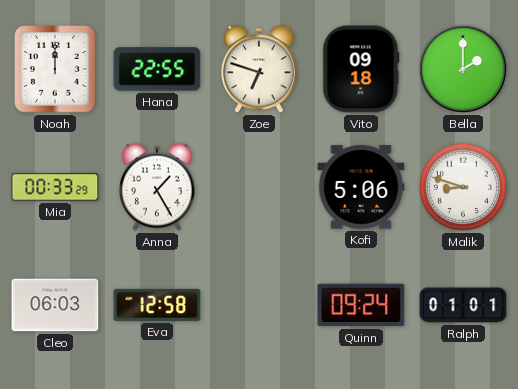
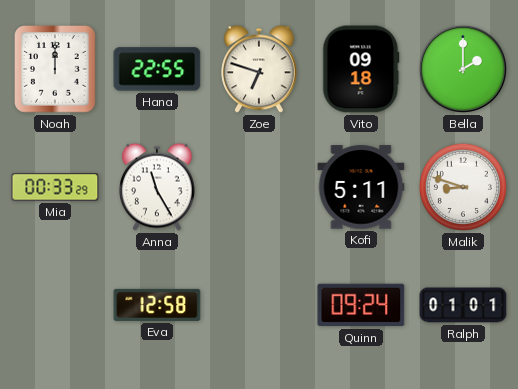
Anna: 1:25 -> 11:25
Kofi: 5:06 -> 5:11
Cleo: 06:03 -> none
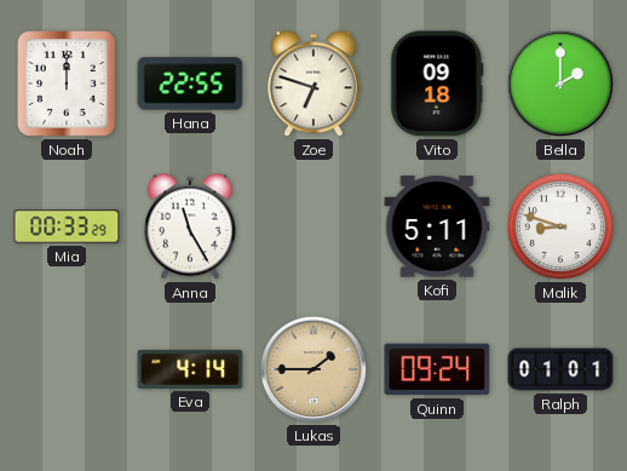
Eva: 12:58 -> 4:14
Lukas: none -> 1:45
